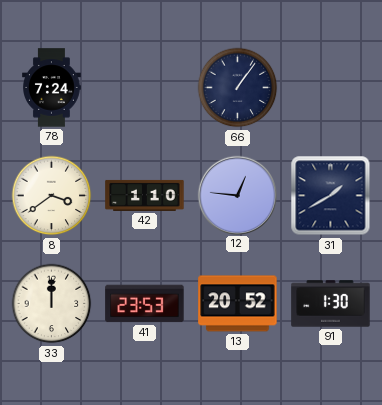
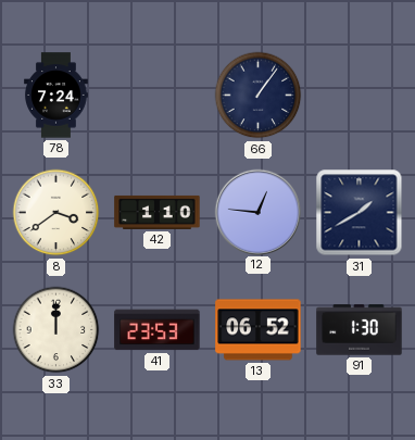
13: 20:52 -> 06:52
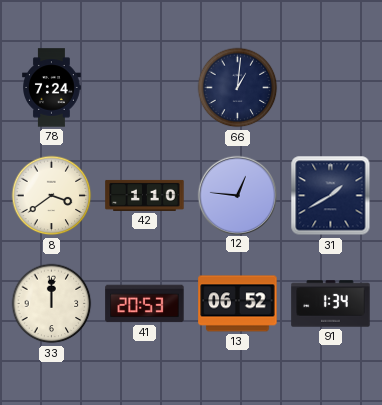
66: 1:06 -> 1:01
41: 23:53 -> 20:53
91: 1:30 -> 1:34
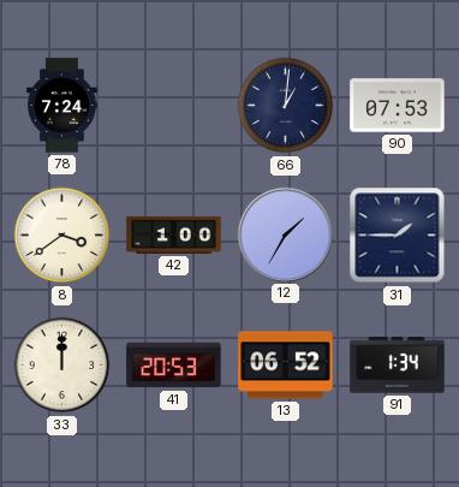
90: none -> 07:53
42: 1:10 -> 1:00
12: 12:46 -> 1:35
31: 1:40 -> 1:45
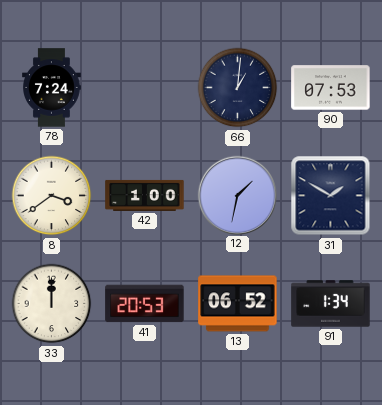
12: 1:35 -> 1:32
31: 1:45 -> 1:50
